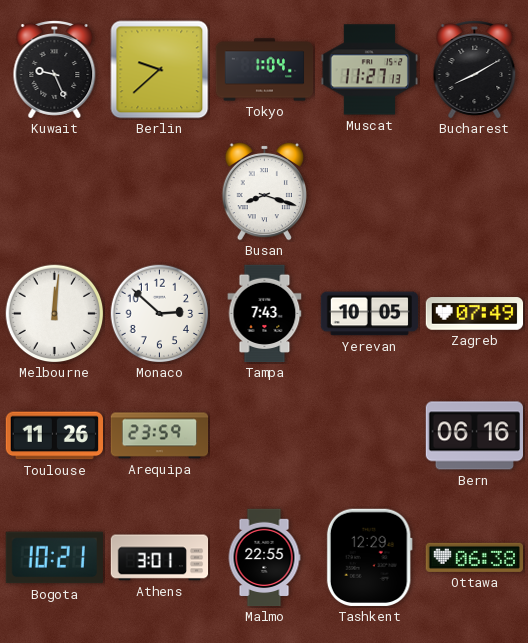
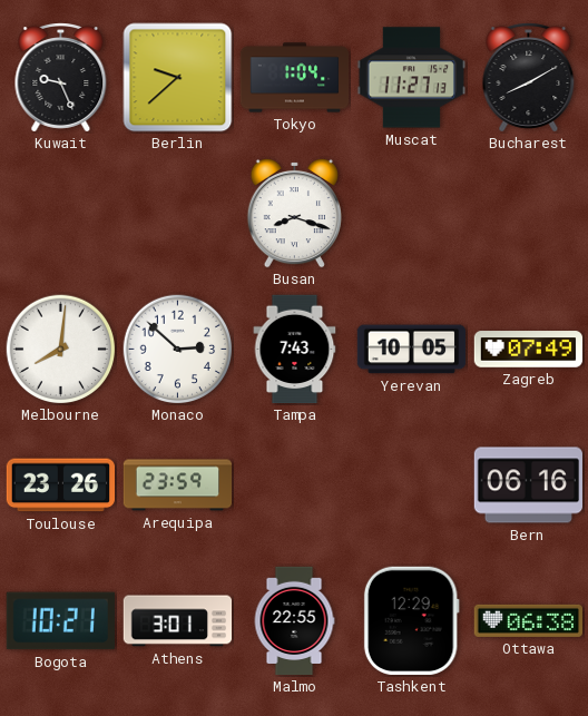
Melbourne: 12:01 -> 8:01
Toulouse: 11:26 -> 23:26
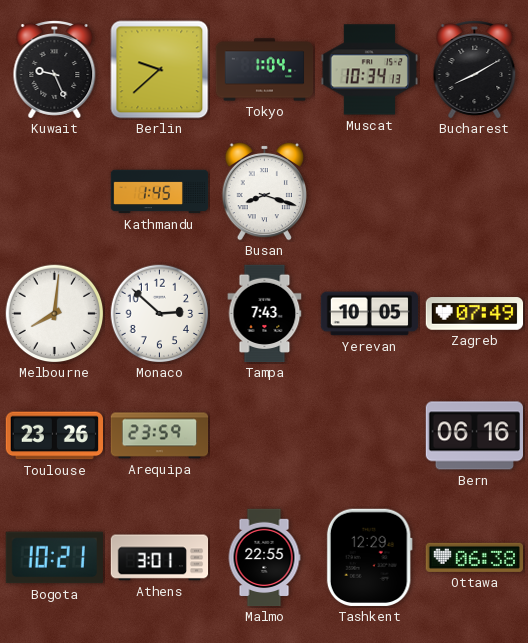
Muscat: 11:27 -> 10:34
Kathmandu: none -> 1:45
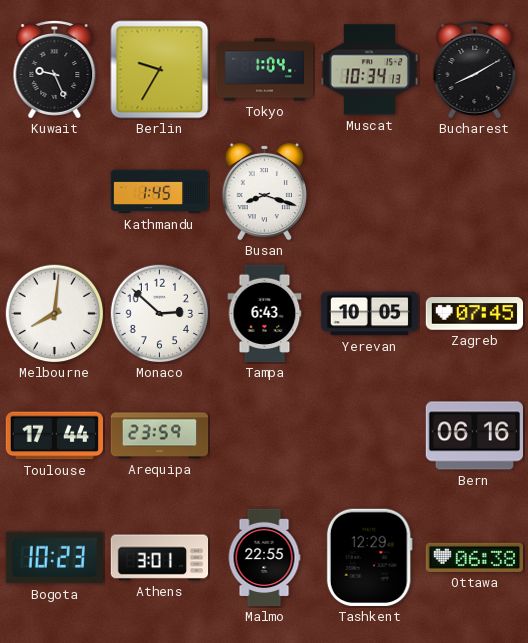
Berlin: 9:38 -> 9:35
Tampa: 7:43 -> 6:43
Zagreb: 07:49 -> 07:45
Toulouse: 23:26 -> 17:44
Bogota: 10:21 -> 10:23
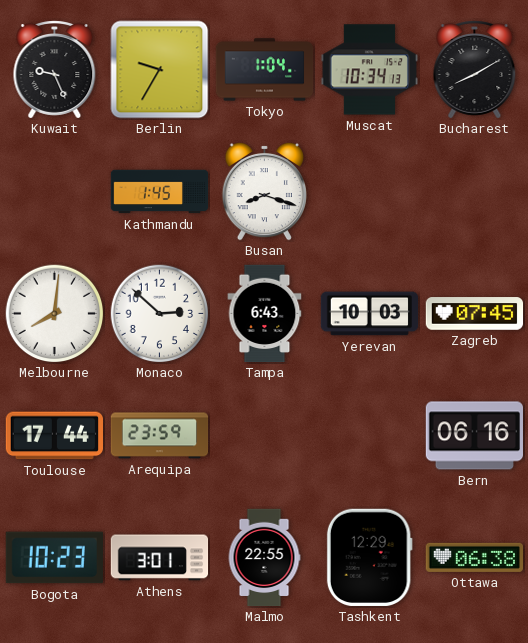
Yerevan: 10:05 -> 10:03
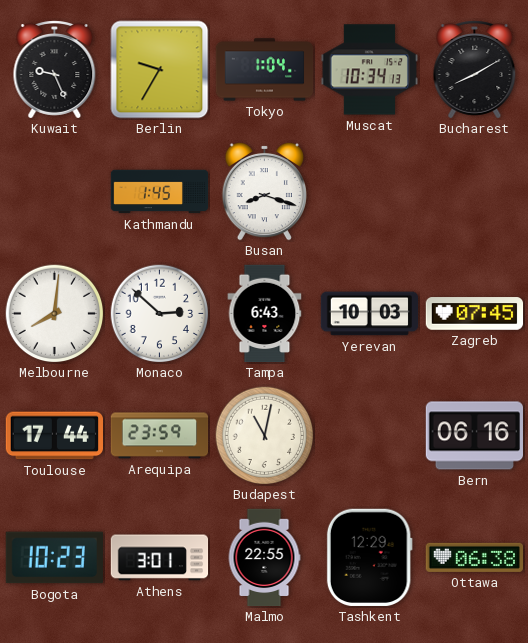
Budapest: none -> 11:02
